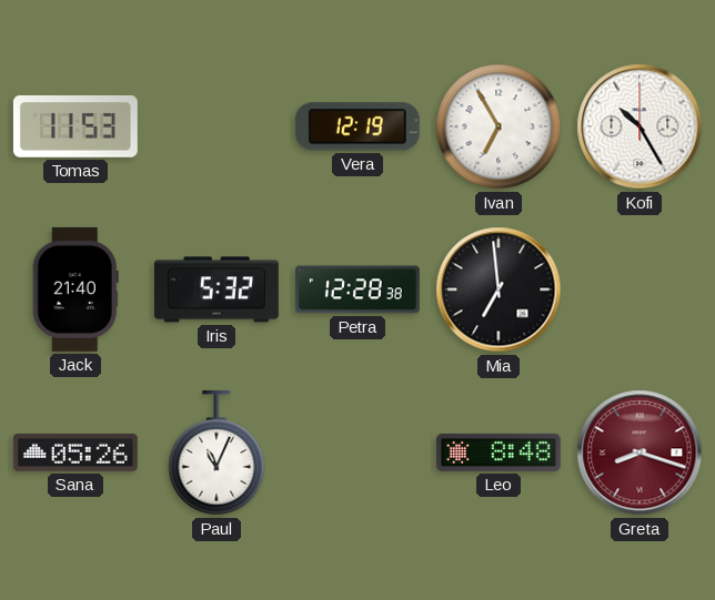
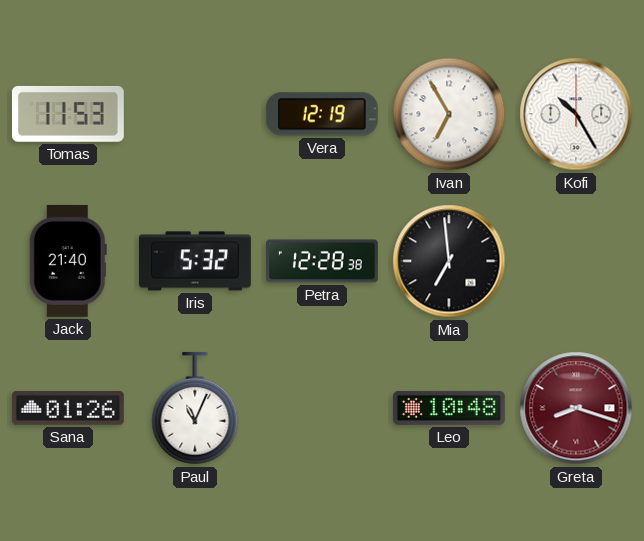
Sana: 05:26 -> 01:26
Leo: 8:48 -> 10:48
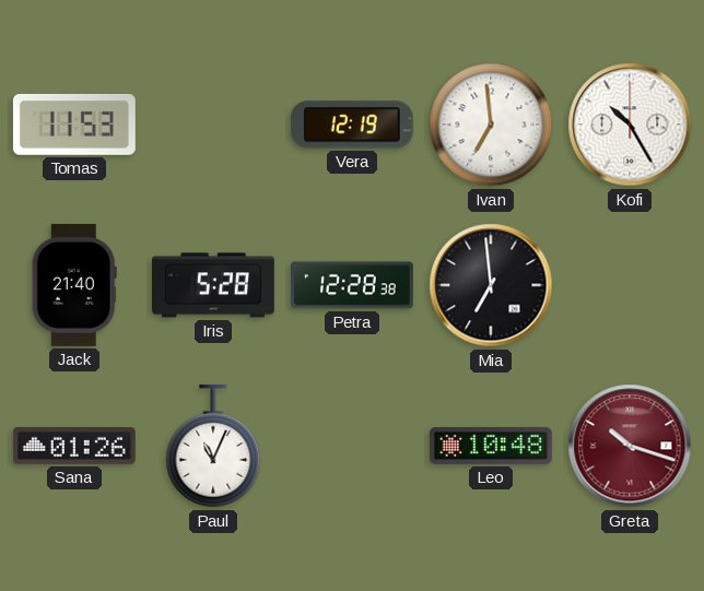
Ivan: 6:55 -> 6:59
Iris: 5:32 -> 5:28
Greta: 8:18 -> 10:18
